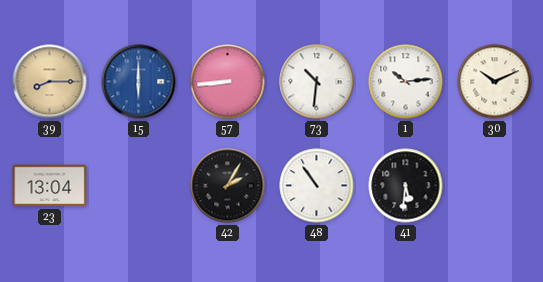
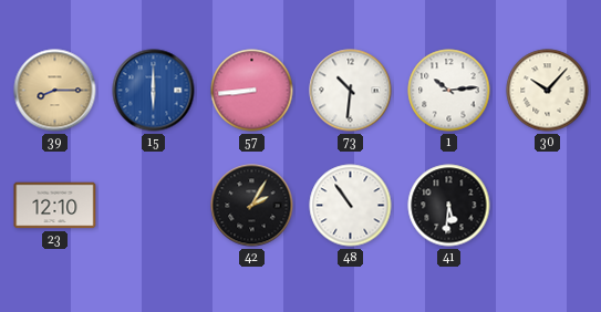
30: 10:11 -> 10:07
23: 13:04 -> 12:10
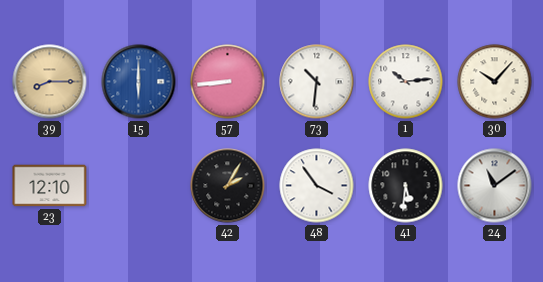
48: 10:54 -> 3:54
24: none -> 11:09
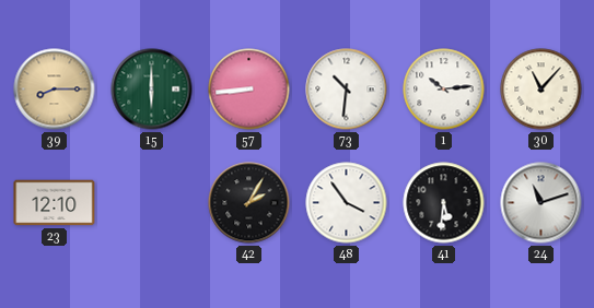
15 dial: blue -> green
30: 10:07 -> 11:07
24: 11:09 -> 11:12
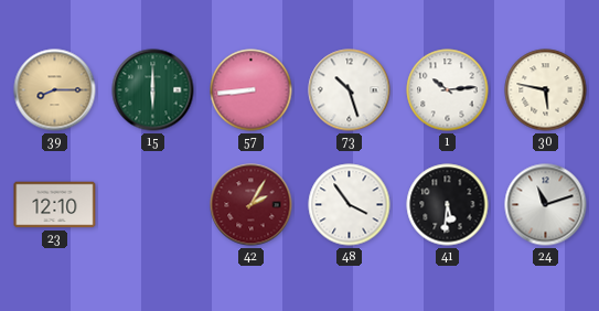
73: 10:31 -> 10:27
30: 11:07 -> 5:47
42 dial: black -> burgundy
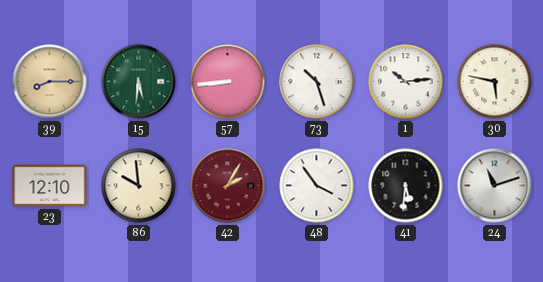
15: 6:00 -> 5:31
86: none -> 9:59
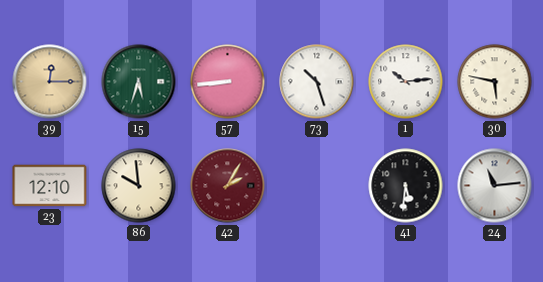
39: 8:15 -> 12:15
15: 5:31 -> 5:33
48: 3:54 -> none
24: 11:12 -> 11:14
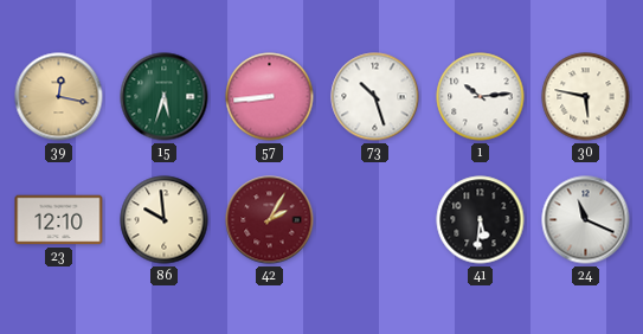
39: 12:15 -> 12:17
24: 11:14 -> 11:19
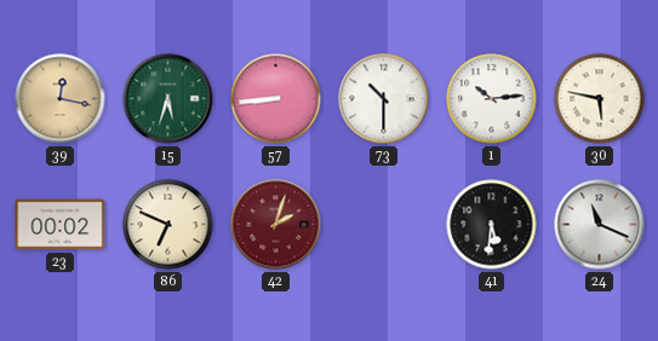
73: 10:27 -> 10:30
23: 12:10 -> 00:02
86: 9:59 -> 6:49
42: 2:05 -> 2:03
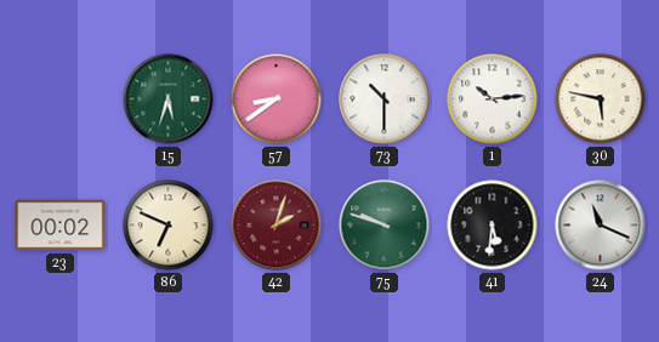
39: 12:17 -> none
57: 8:44 -> 8:39
75: none -> 9:48
